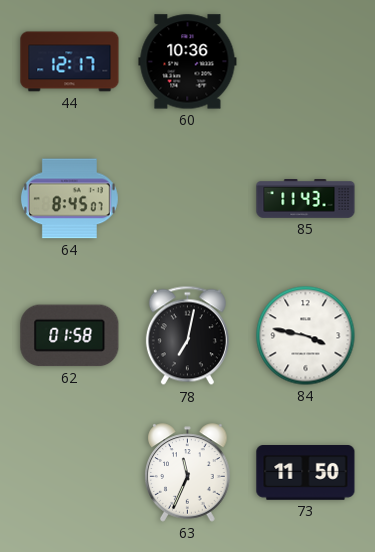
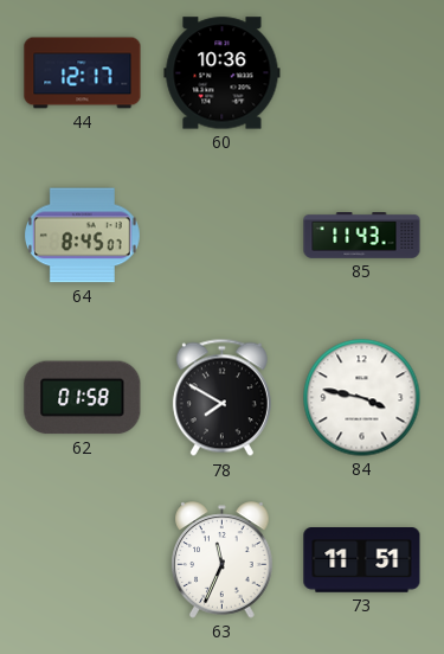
78: 7:02 -> 7:50
73: 11:50 -> 11:51
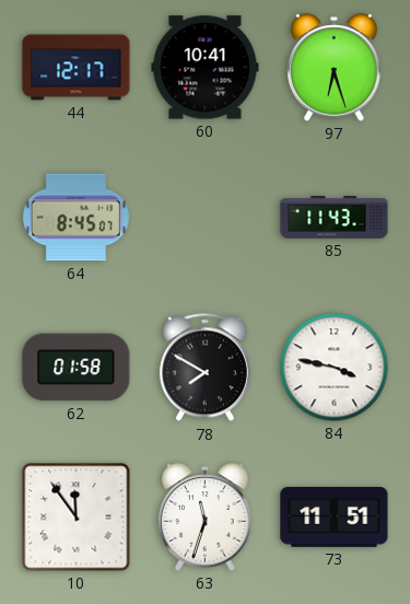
60: 10:36 -> 10:41
97: none -> 6:27
10: none -> 11:54
63: 11:34 -> 11:33
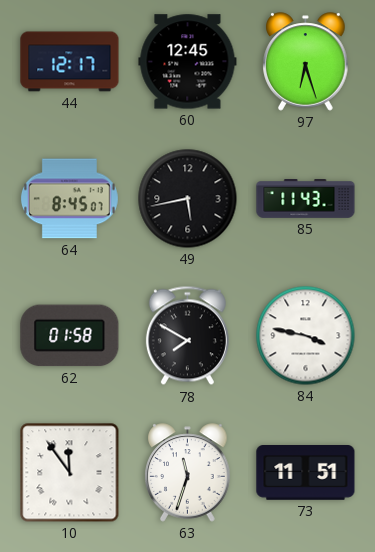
60: 10:41 -> 12:45
49: none -> 5:43
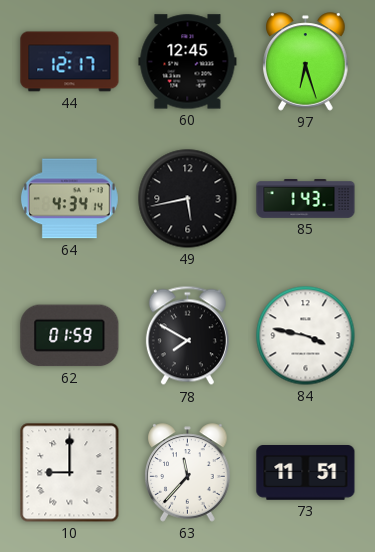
64: 8:45 -> 4:34
85: 11:43 -> 1:43
62: 01:58 -> 01:59
10: 11:54 -> 9:00
63: 11:33 -> 11:37
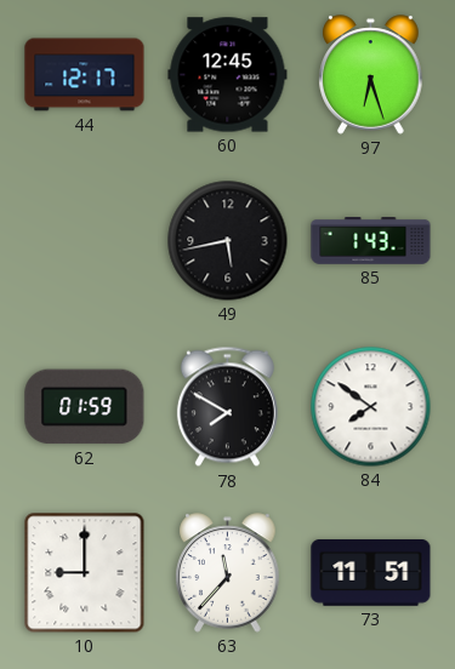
64: 4:34 -> none
84: 3:47 -> 7:51
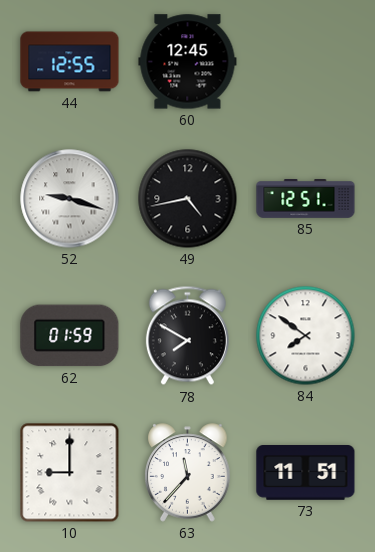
44: 12:17 -> 12:55
97: 6:27 -> none
52: none -> 9:18
49: 5:43 -> 4:43
85: 1:43 -> 12:51
